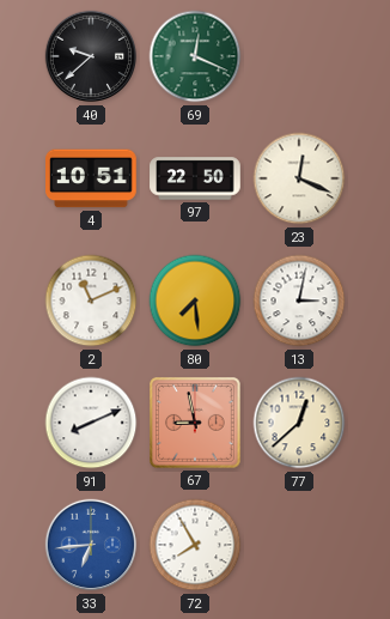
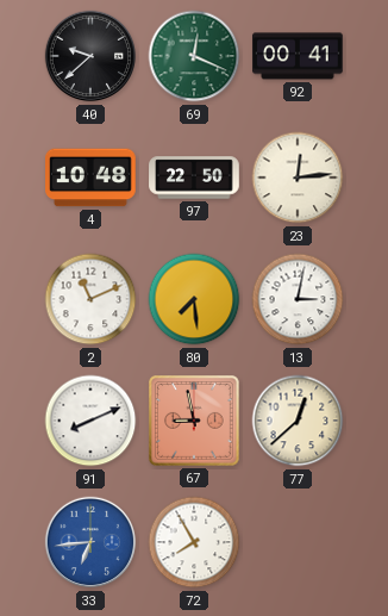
92: none -> 00:41
4: 10:51 -> 10:48
23: 12:19 -> 12:14
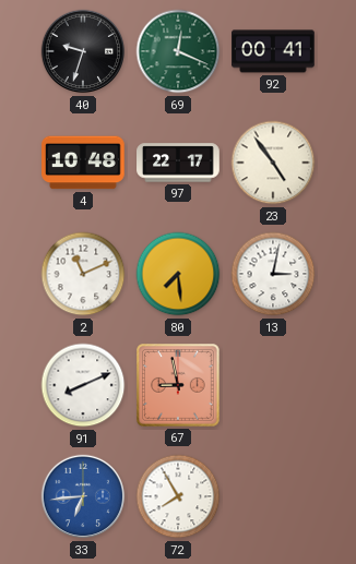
40: 9:38 -> 9:33
97: 22:50 -> 22:17
23: 12:14 -> 4:54
77: 12:38 -> none
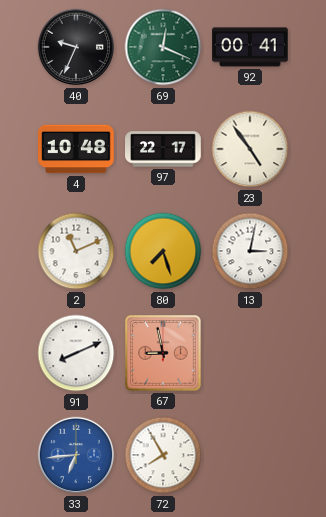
40: 9:33 -> 9:34
80: 7:29 -> 7:27
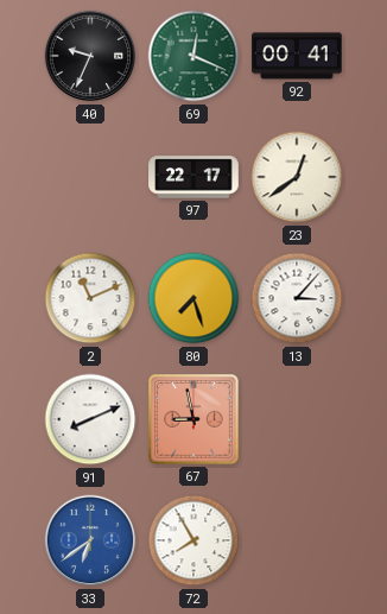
4: 10:48 -> none
23: 4:54 -> 12:39
13: 3:02 -> 3:07
33: 6:44 -> 6:39
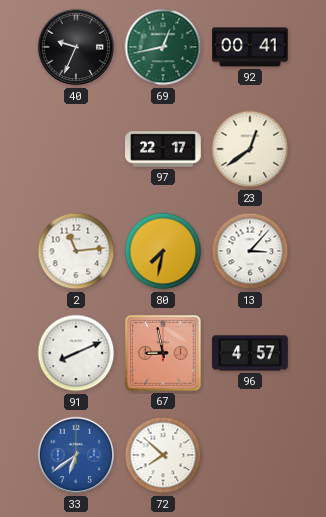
69: 12:19 -> 12:43
2: 11:11 -> 11:14
80: 7:27 -> 7:32
96: none -> 4:57
72: 7:55 -> 7:52
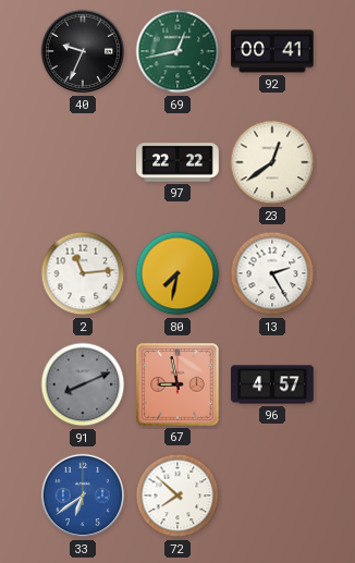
97: 22:17 -> 22:22
13: 3:07 -> 2:25
91 dial: white -> grey
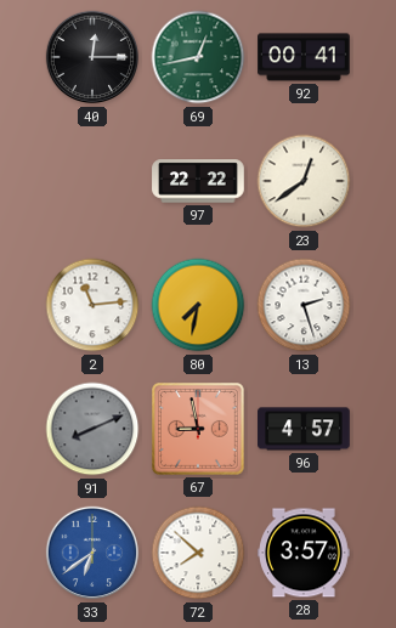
40: 9:34 -> 12:15
13: 2:25 -> 2:27
28: none -> 3:57
